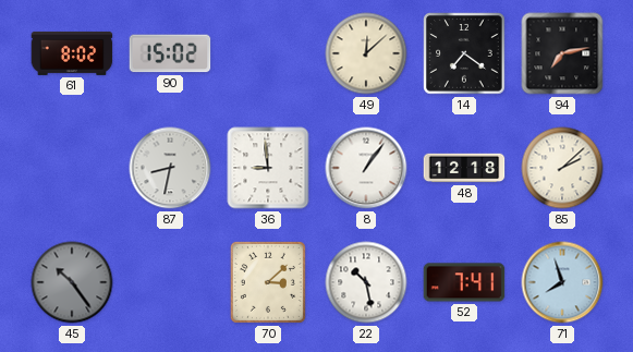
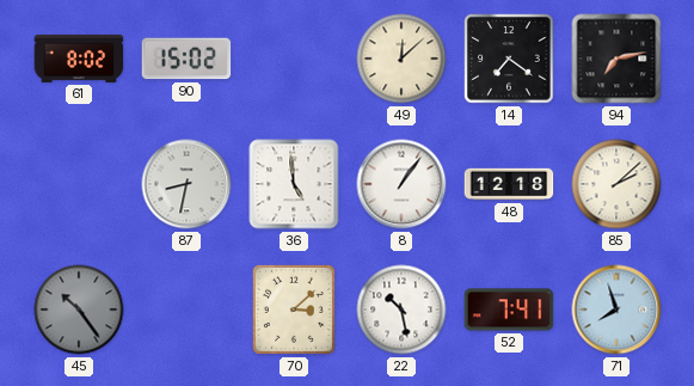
36: 8:59 -> 4:59
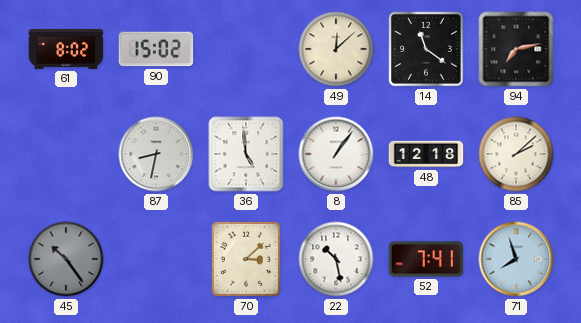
14: 7:21 -> 11:21
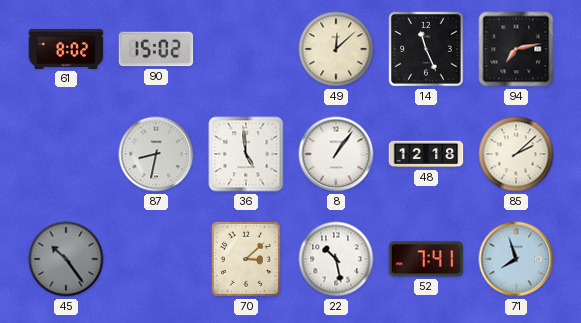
14: 11:21 -> 11:26
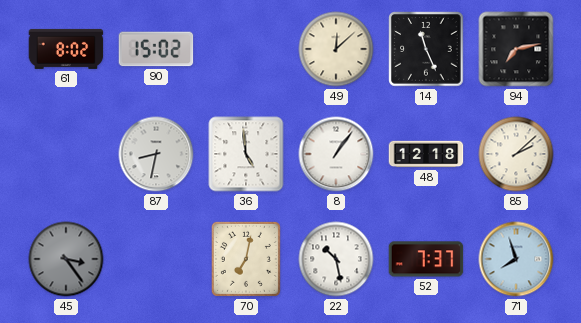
45: 10:24 -> 3:24
70: 3:08 -> 7:02
52: 7:41 -> 7:37
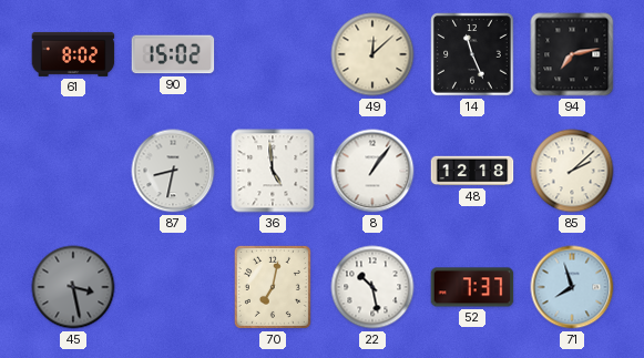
45: 3:24 -> 3:28
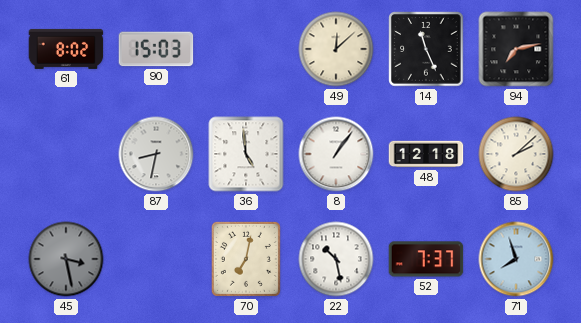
90: 15:02 -> 15:03
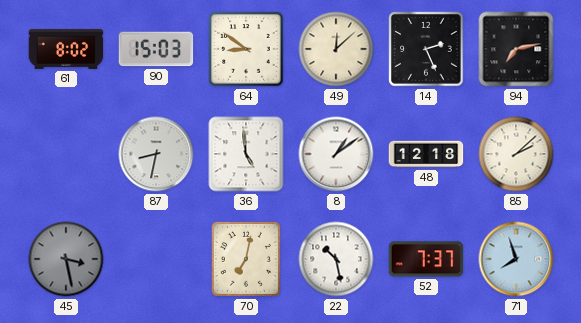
64: none -> 8:51
14: 11:26 -> 2:26
8: 1:06 -> 1:09
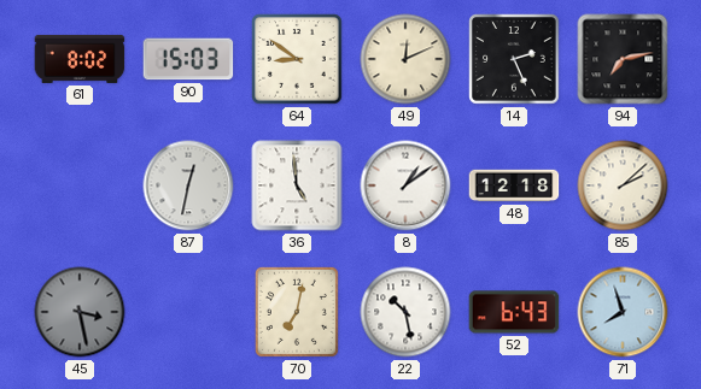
49: 12:08 -> 12:11
87: 8:32 -> 12:32
52: 7:37 -> 6:43
